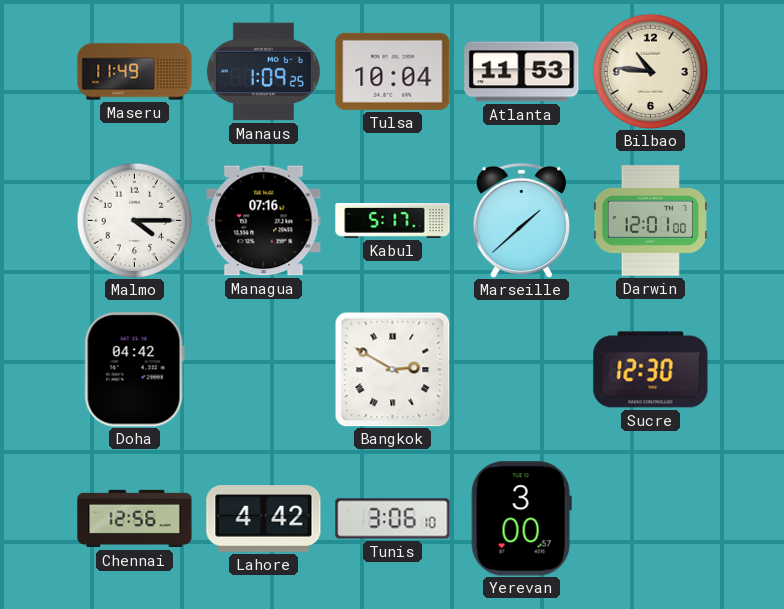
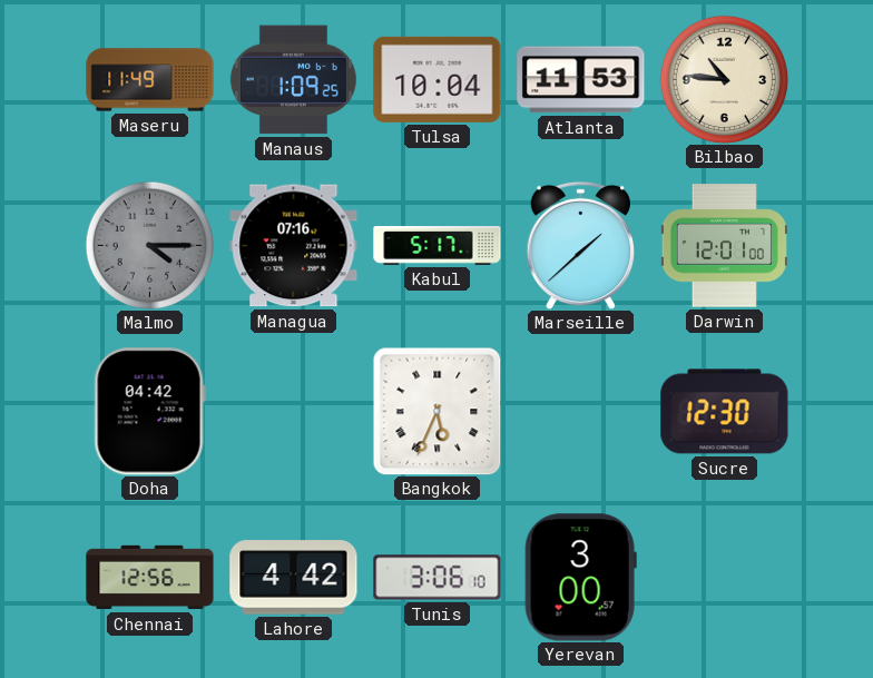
Malmo dial: white -> grey
Bangkok: 2:50 -> 5:34
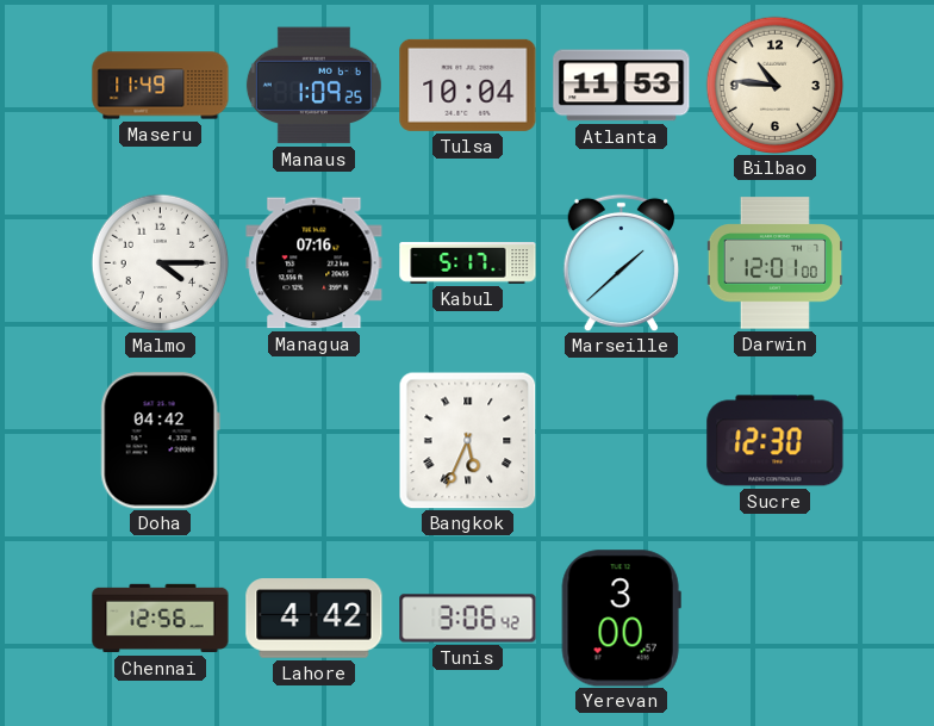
Malmo dial: grey -> white
Tunis: 3:06:10 -> 3:06:42
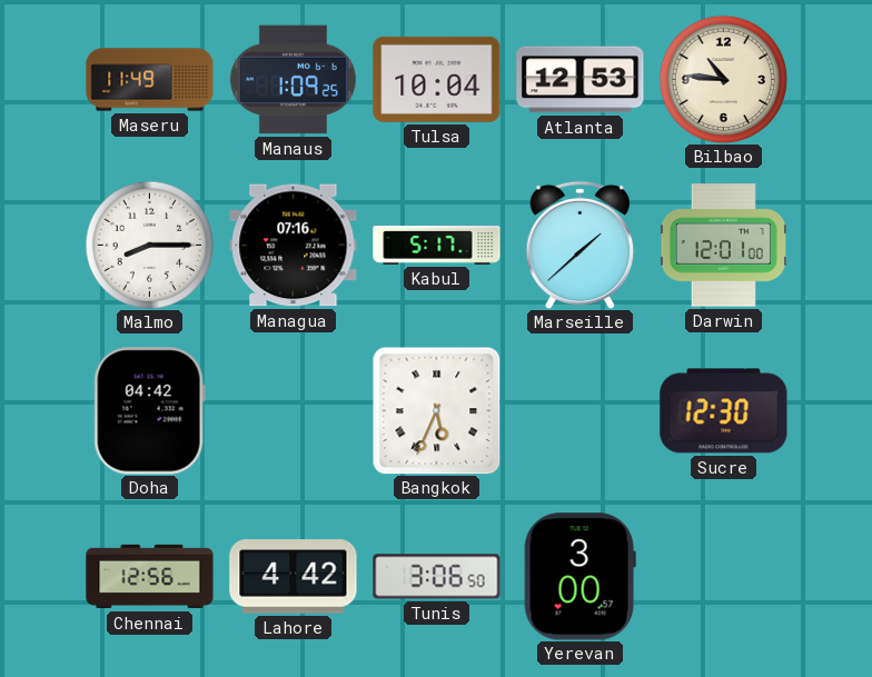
Atlanta: 11:53 -> 12:53
Malmo: 4:15 -> 8:15
Tunis: 3:06:42 -> 3:06:50
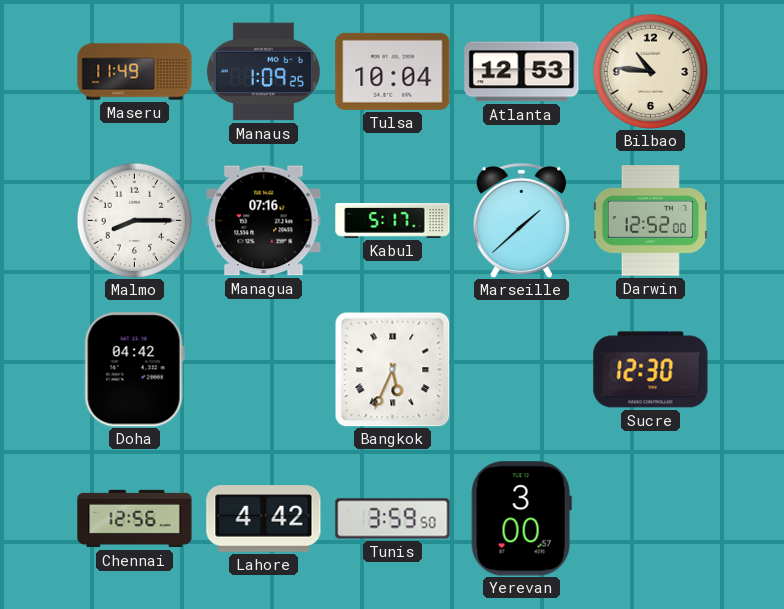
Darwin: 12:01 -> 12:52
Tunis: 3:06 -> 3:59
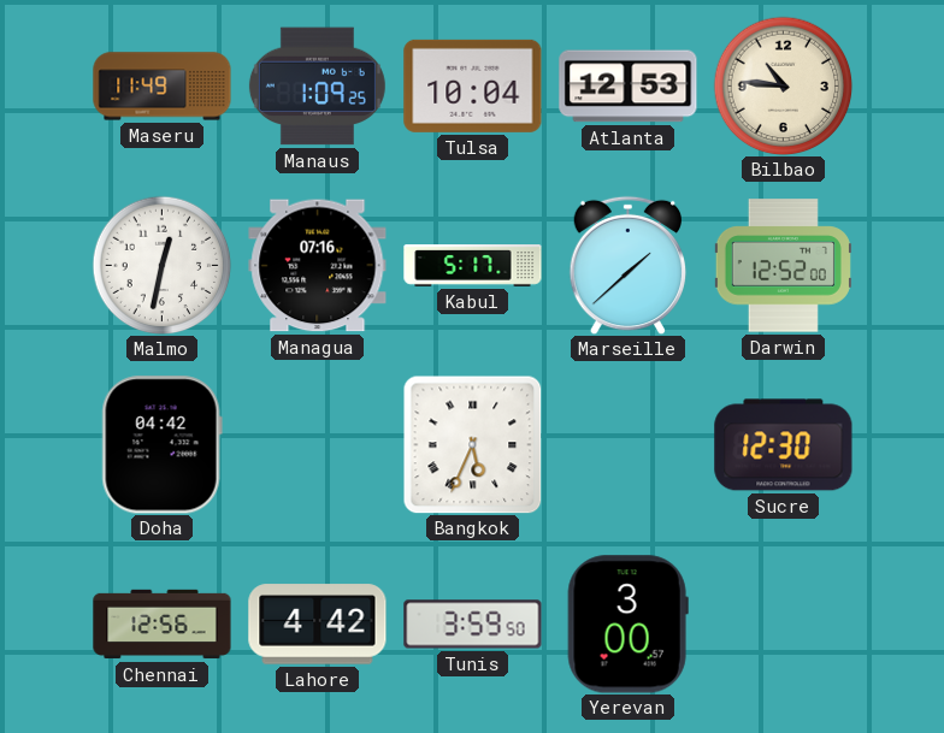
Malmo: 8:15 -> 12:32
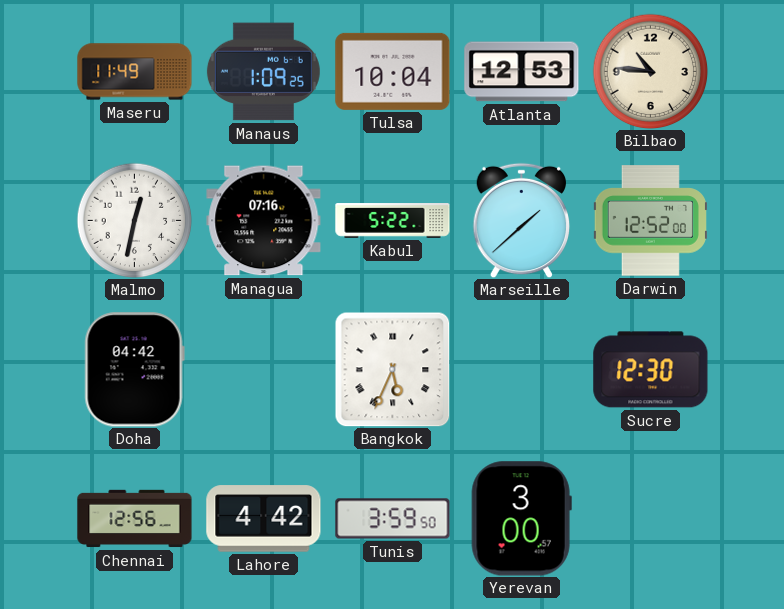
Kabul: 5:17 -> 5:22
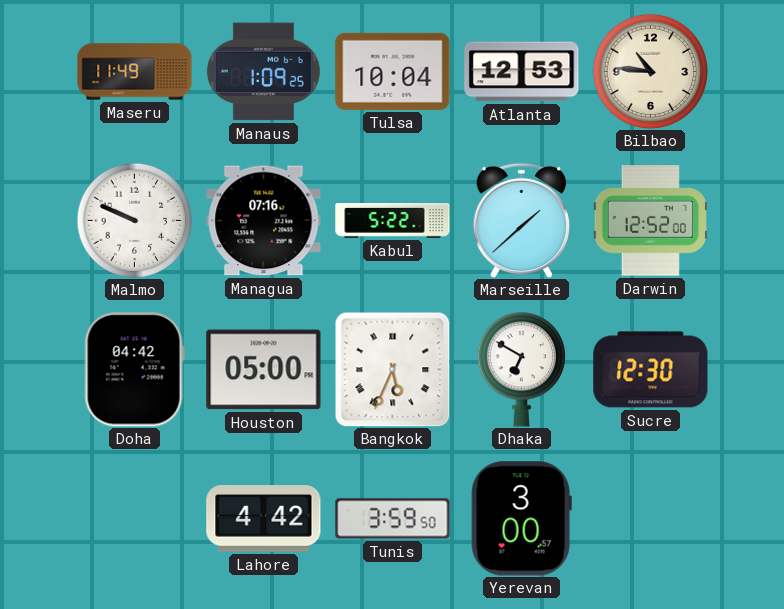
Malmo: 12:32 -> 9:49
Houston: none -> 05:00
Dhaka: none -> 6:50
Chennai: 12:56 -> none
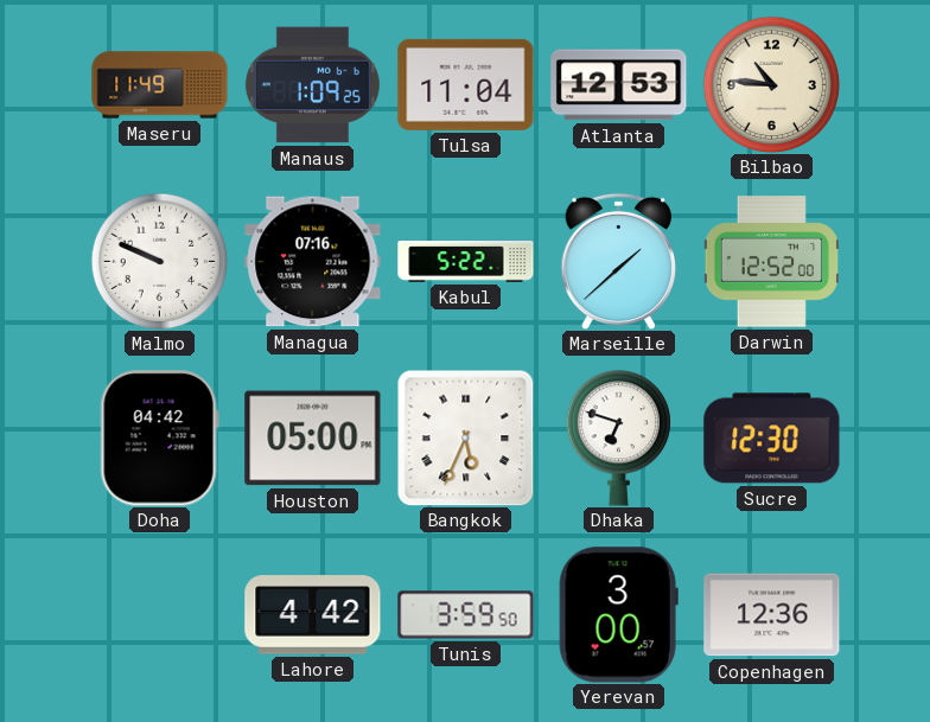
Tulsa: 10:04 -> 11:04
Dhaka: 6:50 -> 6:48
Copenhagen: none -> 12:36
